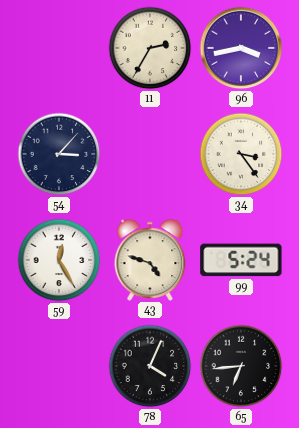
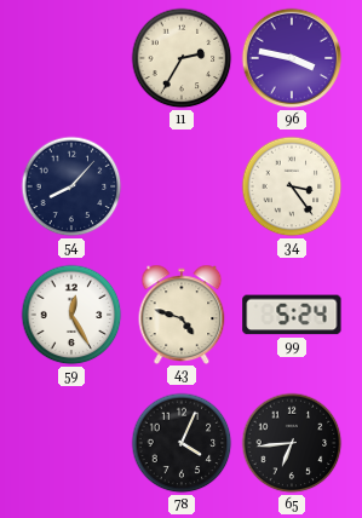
96: 3:43 -> 3:47
54: 3:07 -> 8:07
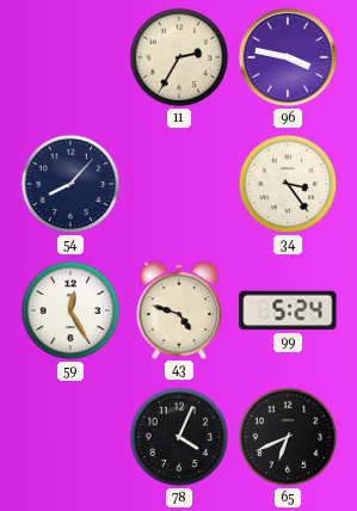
65: 6:44 -> 6:41
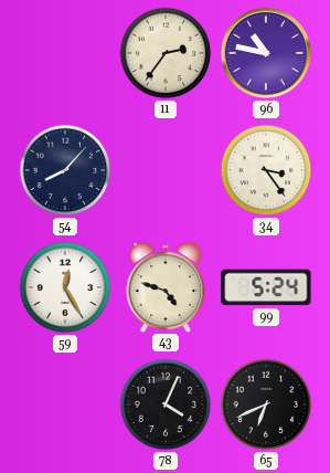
11: 2:35 -> 2:36
96: 3:47 -> 10:47
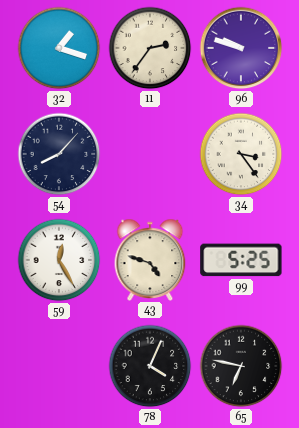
32: none -> 1:18
96: 10:47 -> 9:48
99: 5:24 -> 5:25
65: 6:41 -> 6:47
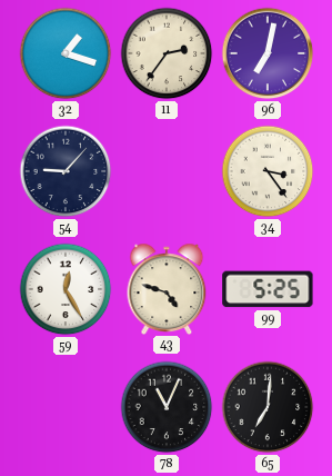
96: 9:48 -> 7:02
54: 8:07 -> 9:07
78: 4:04 -> 11:04
65: 6:47 -> 7:01
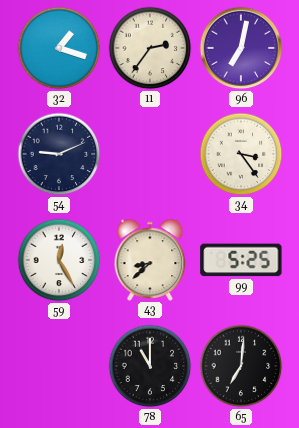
54: 9:07 -> 9:11
43: 4:48 -> 8:38
78: 11:04 -> 11:00
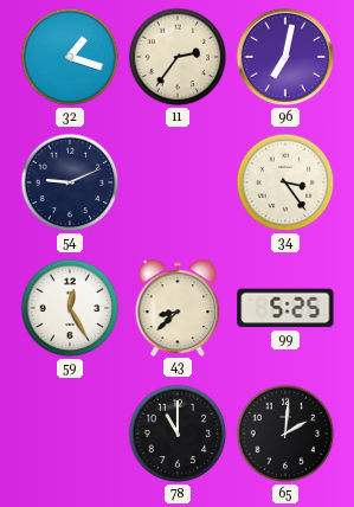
65: 7:01 -> 2:01
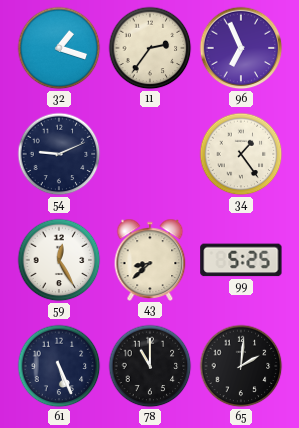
96: 7:02 -> 6:56
34: 3:24 -> 1:24
61: none -> 5:26
